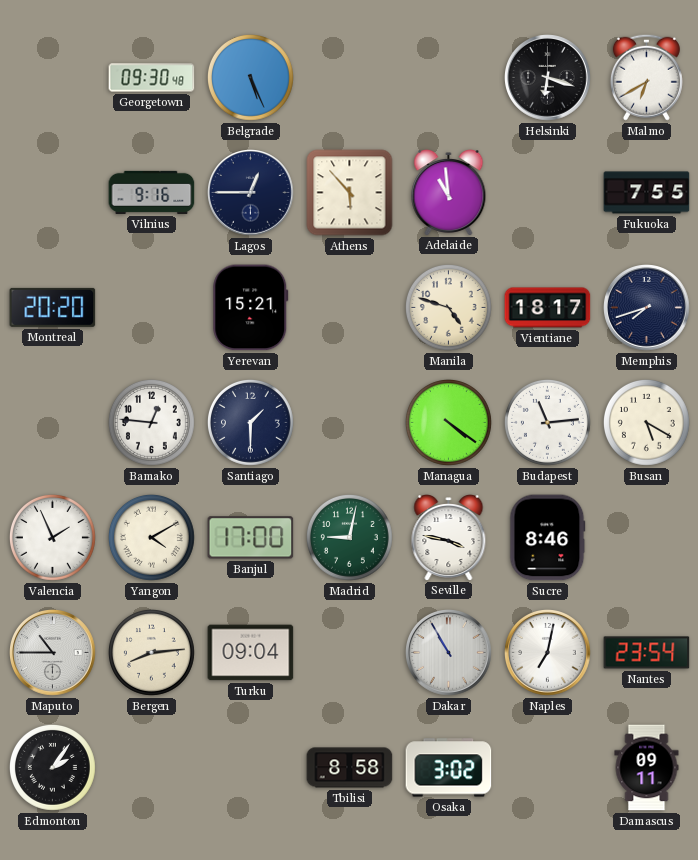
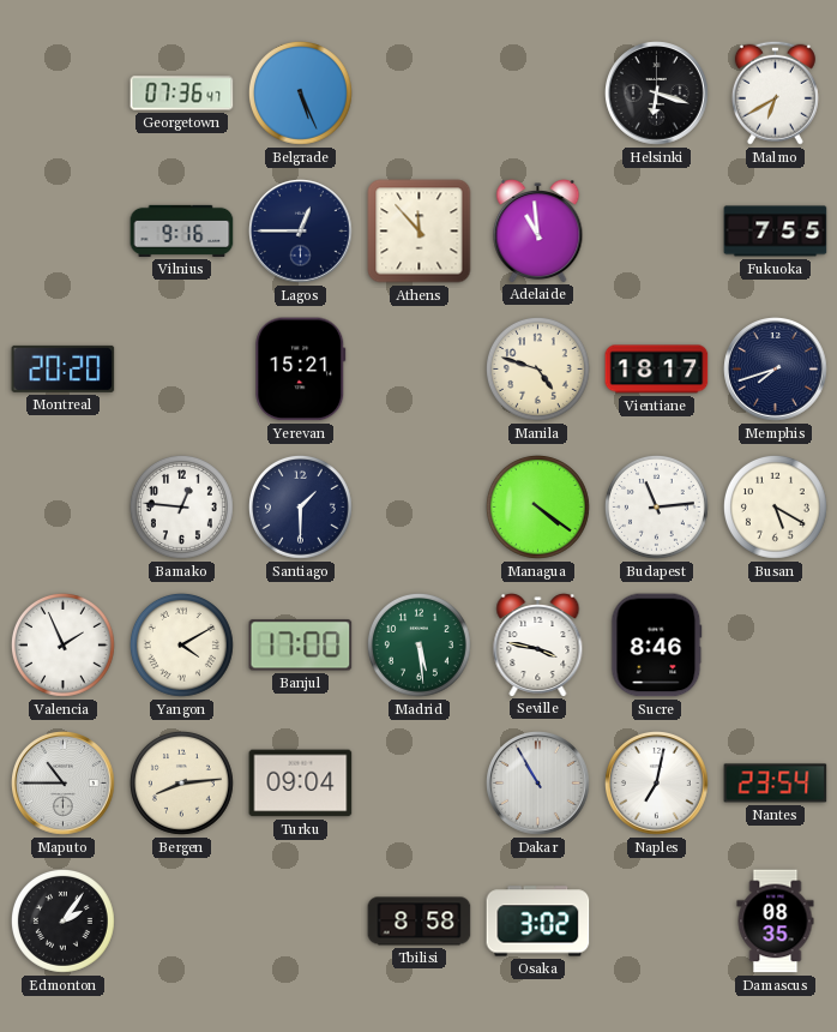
Georgetown: 09:30 -> 07:36
Athens: 5:53 -> 11:53
Madrid: 9:02 -> 5:29
Damascus: 09:11 -> 08:35
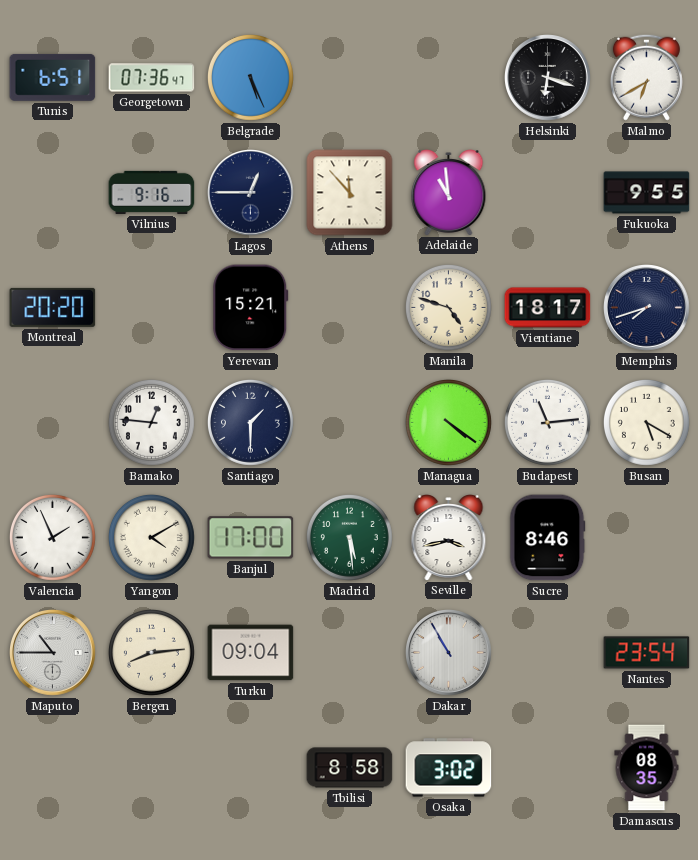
Tunis: none -> 6:51
Fukuoka: 7:55 -> 9:55
Seville: 3:47 -> 3:43
Naples: 7:02 -> none
Edmonton: 2:06 -> none
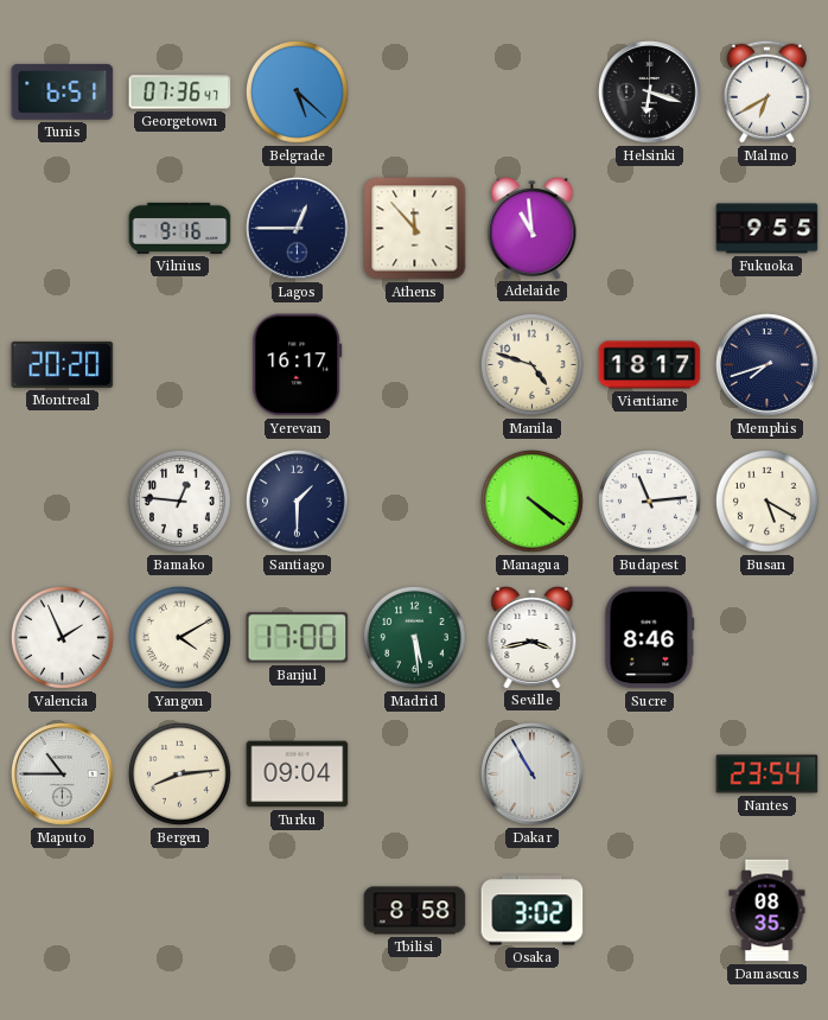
Belgrade: 5:26 -> 5:22
Yerevan: 15:21 -> 16:17
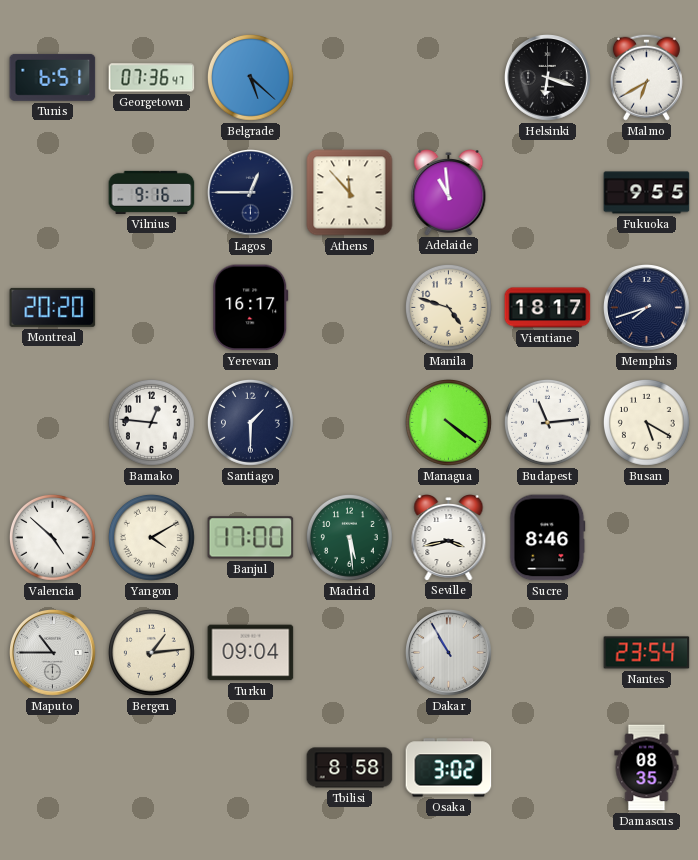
Valencia: 1:56 -> 4:52
Bergen: 8:14 -> 1:14
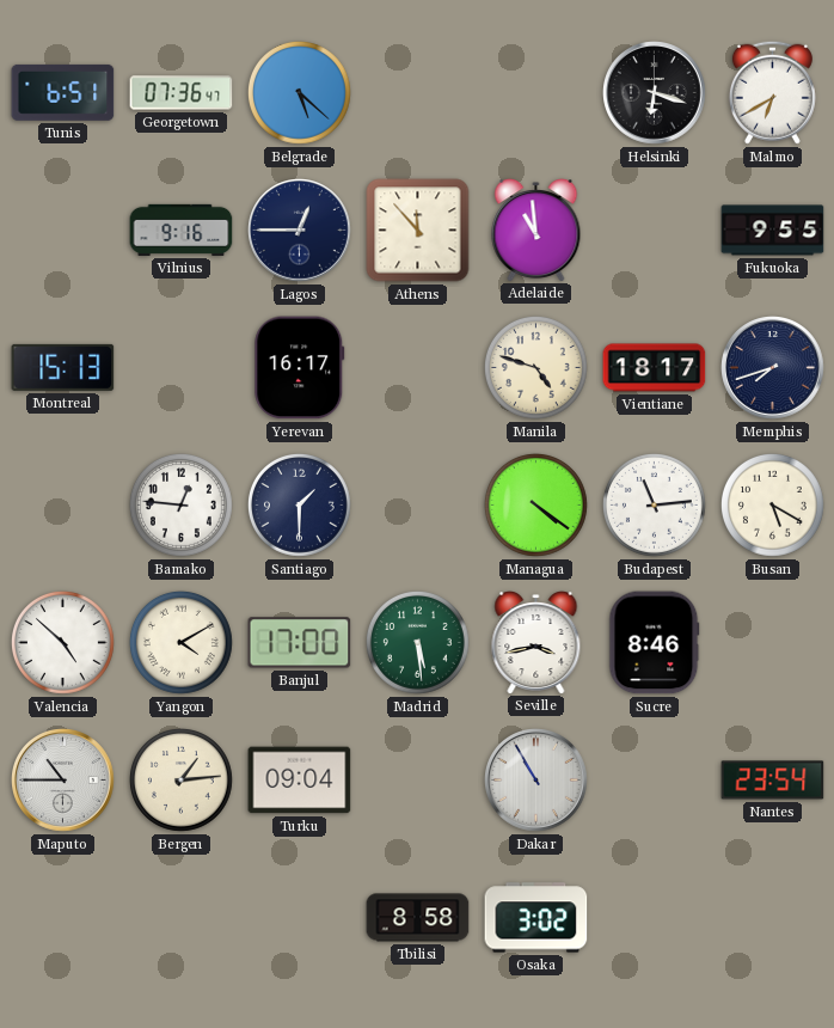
Montreal: 20:20 -> 15:13
Damascus: 08:35 -> none
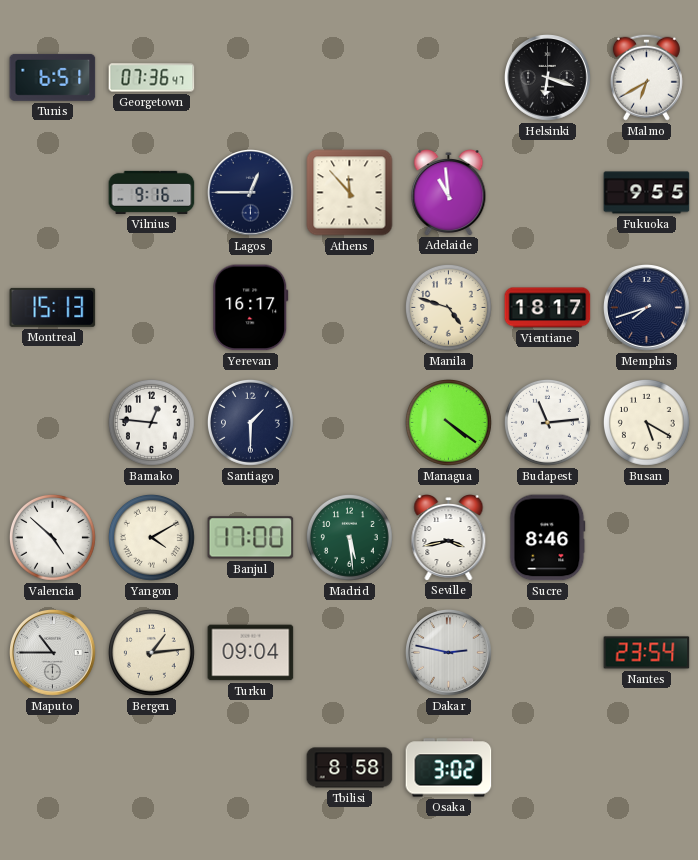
Belgrade: 5:22 -> none
Dakar: 10:55 -> 2:47
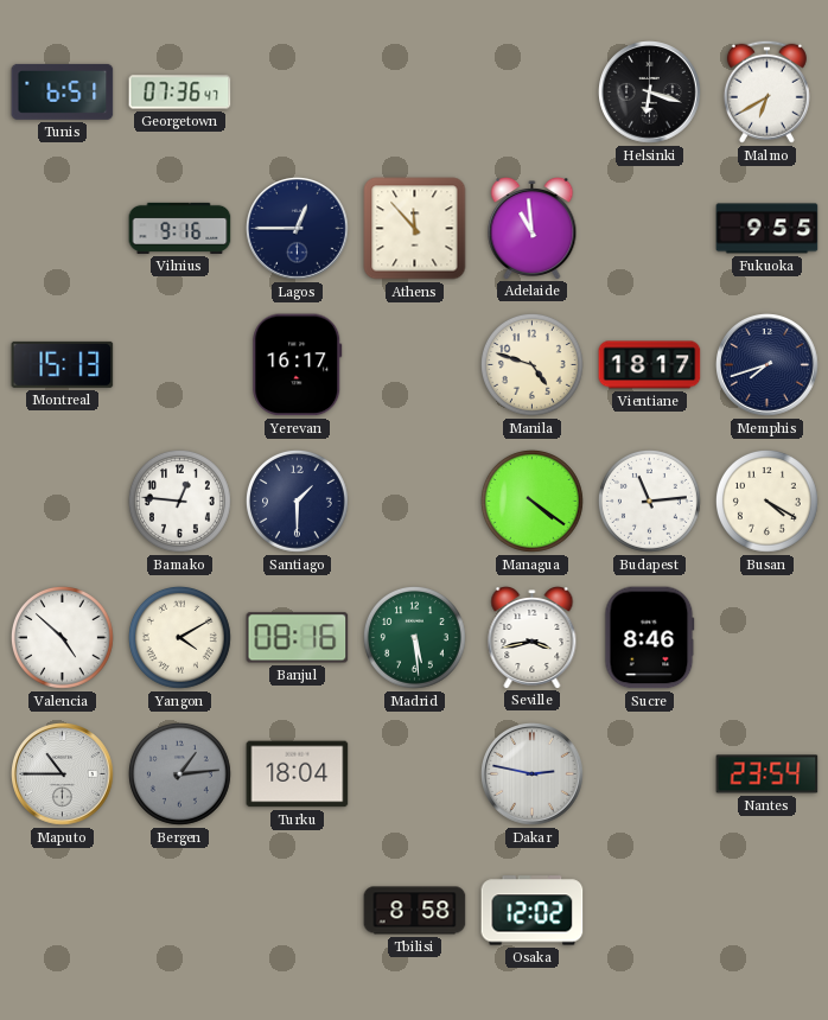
Busan: 5:20 -> 4:20
Banjul: 17:00 -> 08:16
Bergen dial: cream -> grey
Turku: 09:04 -> 18:04
Osaka: 3:02 -> 12:02
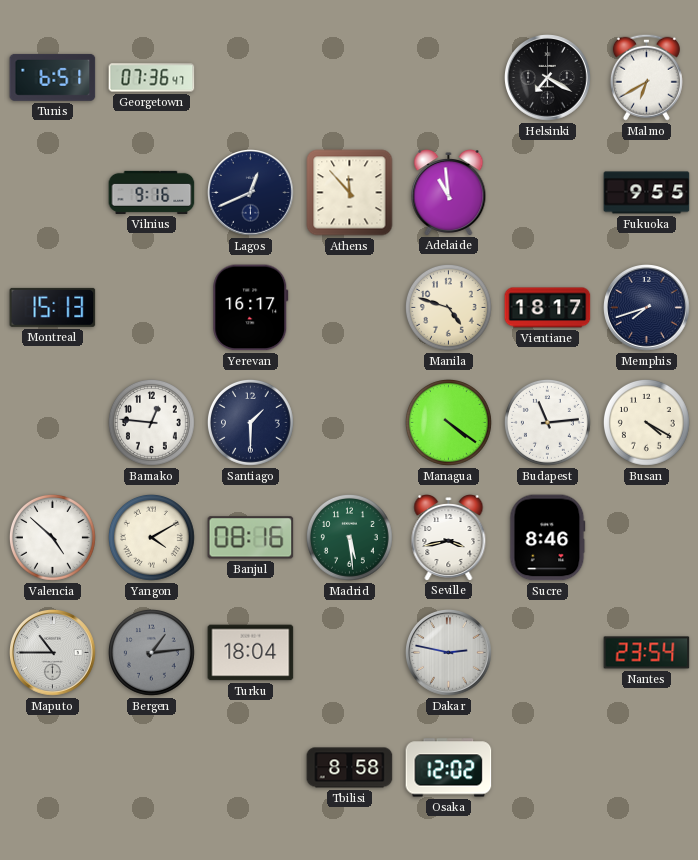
Helsinki: 6:18 -> 7:20
Lagos: 12:45 -> 12:41
